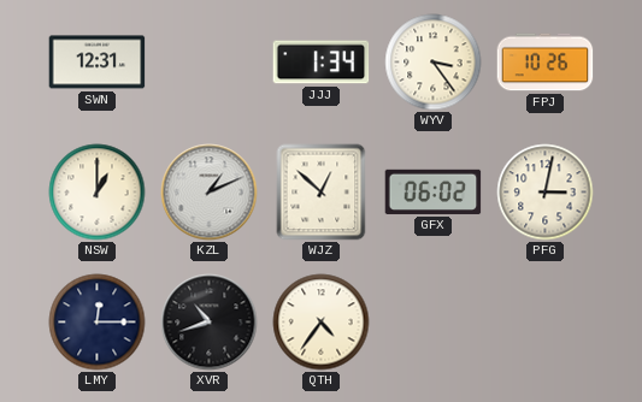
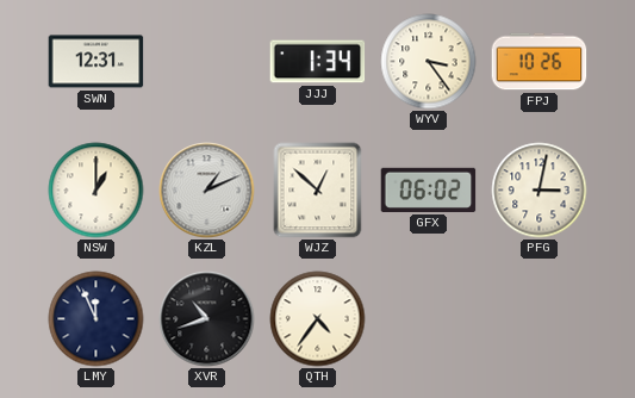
LMY: 12:15 -> 11:56
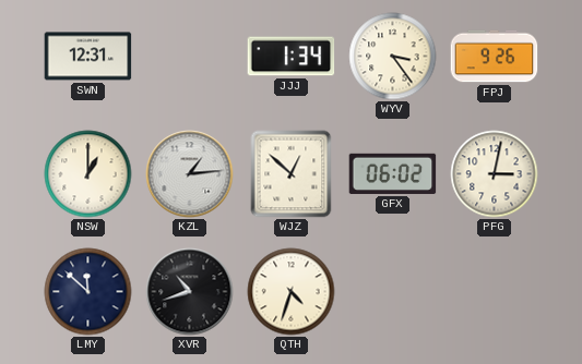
FPJ: 10:26 -> 9:26
KZL: 1:11 -> 1:14
LMY: 11:56 -> 11:52
QTH: 4:36 -> 4:33
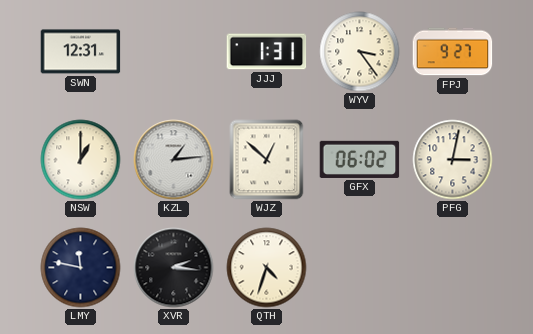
JJJ: 1:34 -> 1:31
FPJ: 9:26 -> 9:27
LMY: 11:52 -> 11:47
XVR: 10:42 -> 2:16
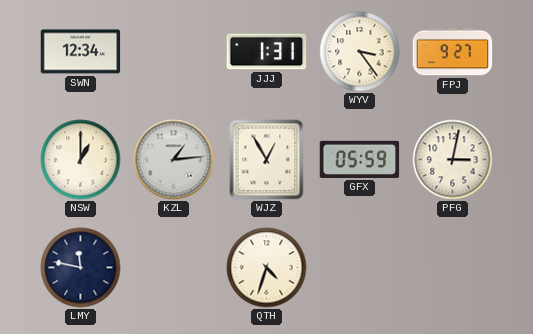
SWN: 12:31 -> 12:34
WJZ: 12:52 -> 12:55
GFX: 06:02 -> 05:59
XVR: 2:16 -> none
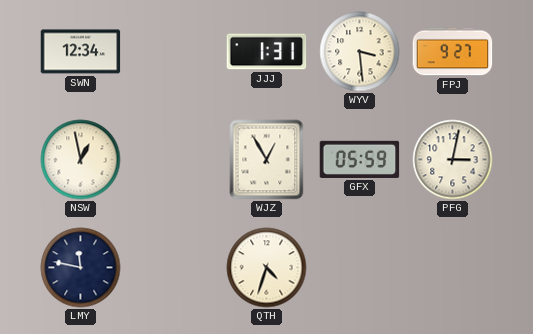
WYV: 3:24 -> 3:29
NSW: 1:00 -> 12:58
KZL: 1:14 -> none
